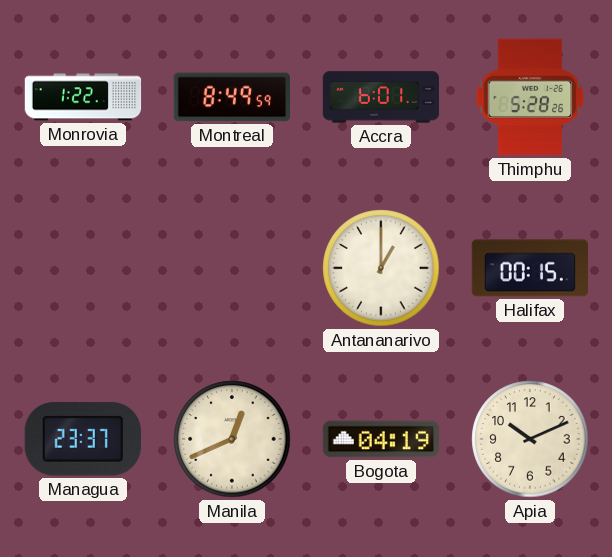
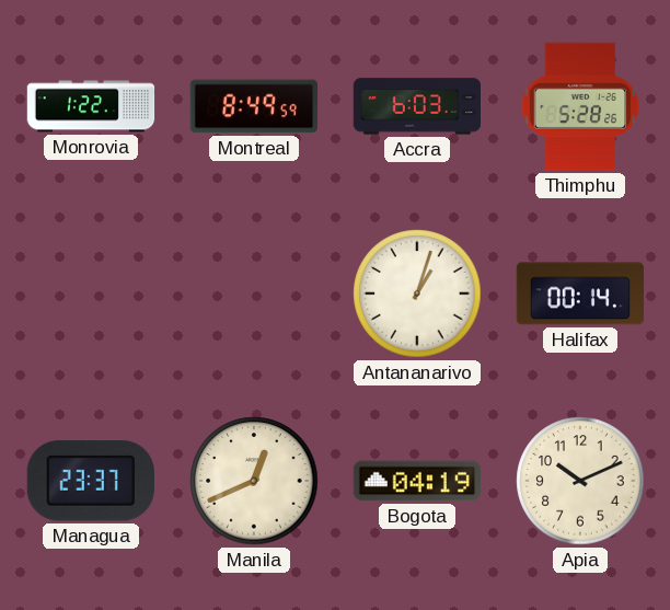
Accra: 6:01 -> 6:03
Antananarivo: 1:00 -> 1:03
Halifax: 00:15 -> 00:14
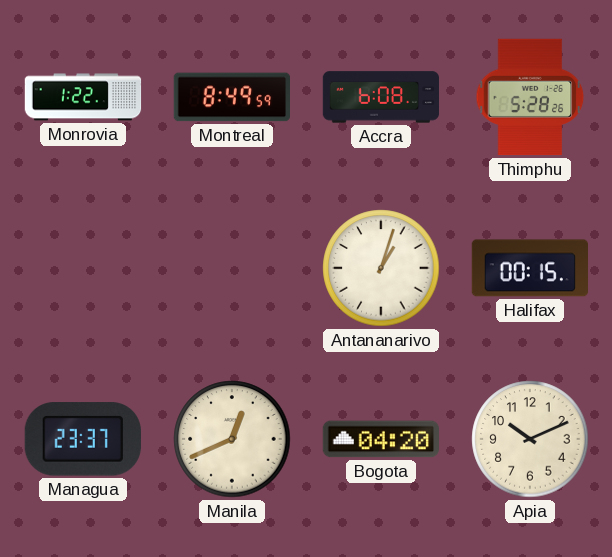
Accra: 6:03 -> 6:08
Halifax: 00:14 -> 00:15
Bogota: 04:19 -> 04:20
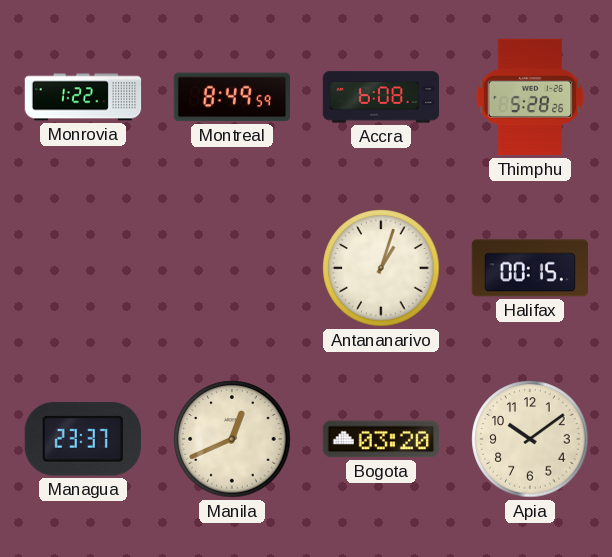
Bogota: 04:20 -> 03:20
Apia: 10:11 -> 10:09
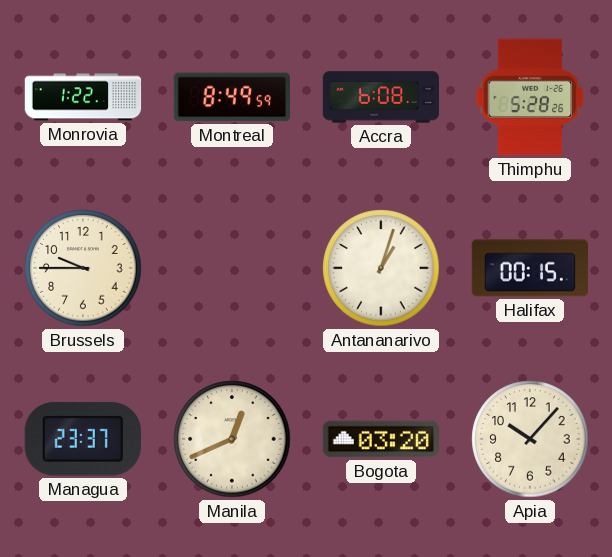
Brussels: none -> 9:45
Apia: 10:09 -> 10:07
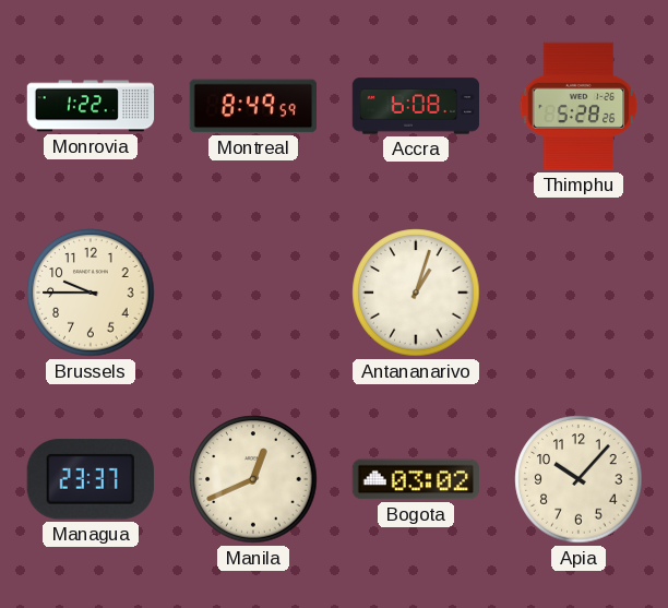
Halifax: 00:15 -> none
Bogota: 03:20 -> 03:02
